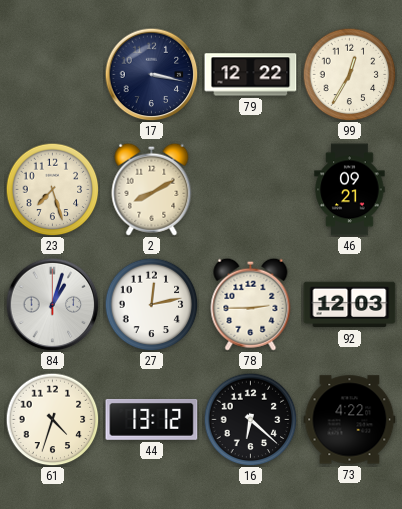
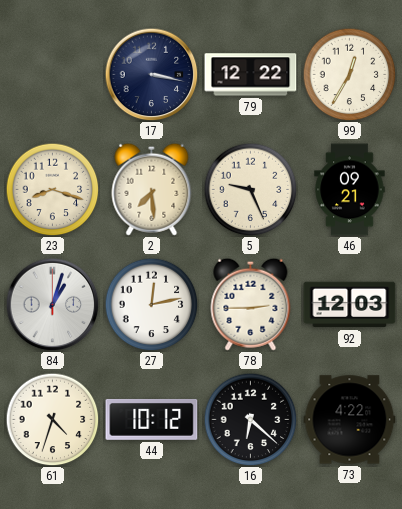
23: 7:27 -> 8:18
2: 8:10 -> 7:29
5: none -> 9:26
44: 13:12 -> 10:12
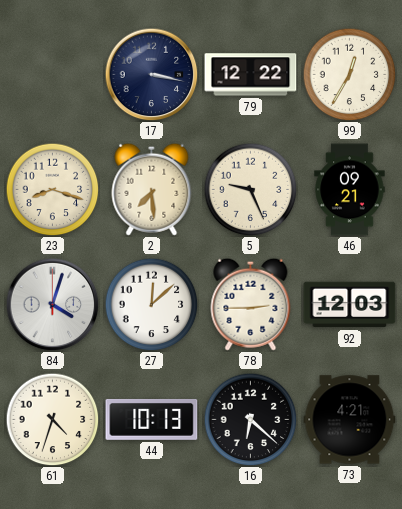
84: 1:03 -> 4:03
27: 12:13 -> 12:08
44: 10:12 -> 10:13
73: 4:22 -> 4:21
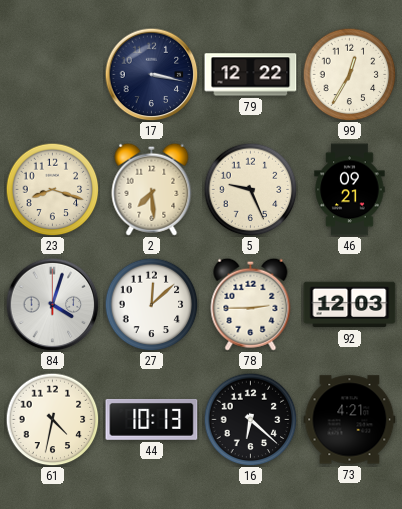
61: 4:33 -> 4:32
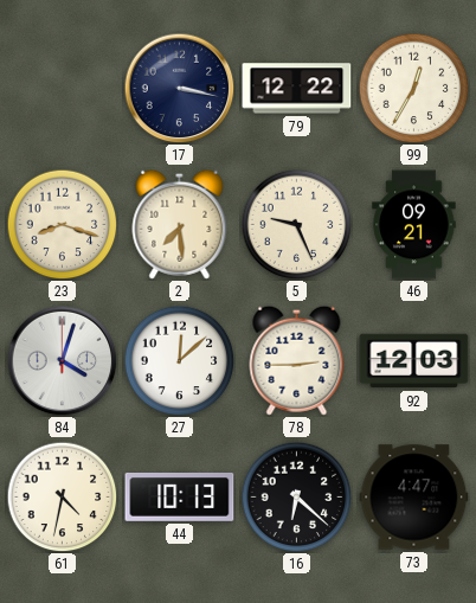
73: 4:21 -> 4:47
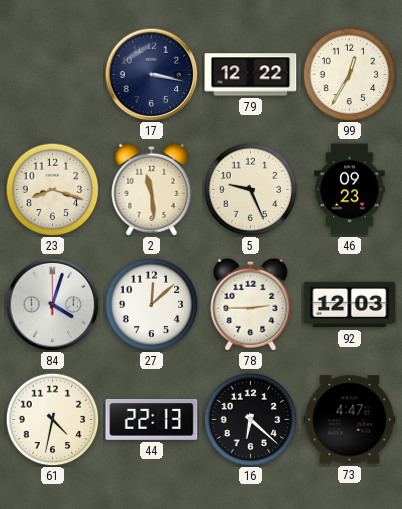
2: 7:29 -> 11:29
46: 09:21 -> 09:23
44: 10:13 -> 22:13
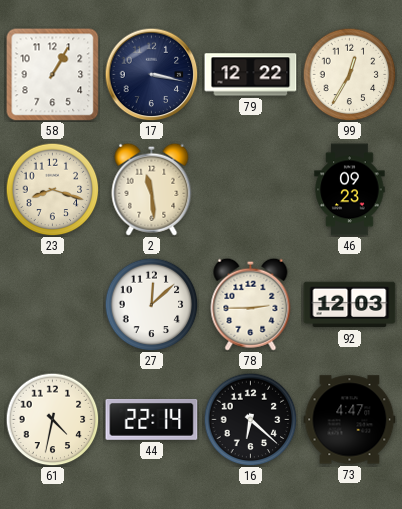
58: none -> 1:05
5: 9:26 -> none
84: 4:03 -> none
44: 22:13 -> 22:14
